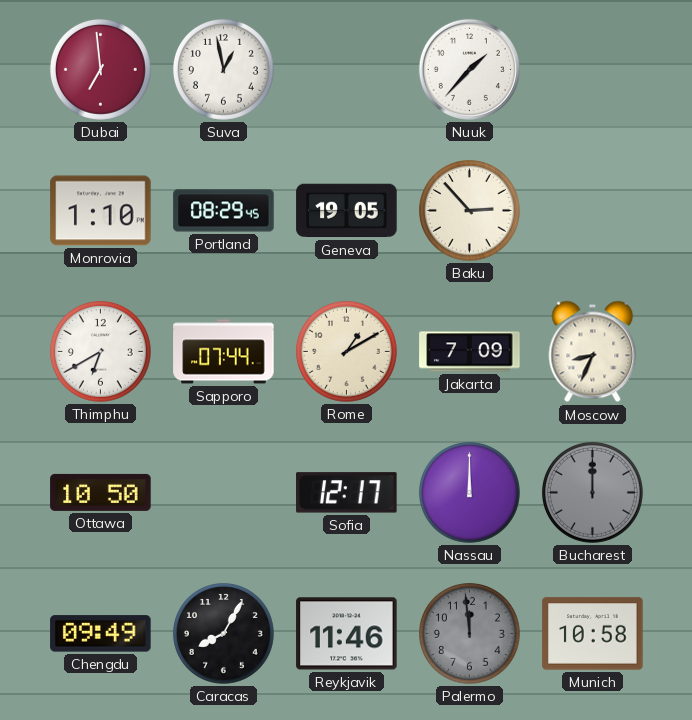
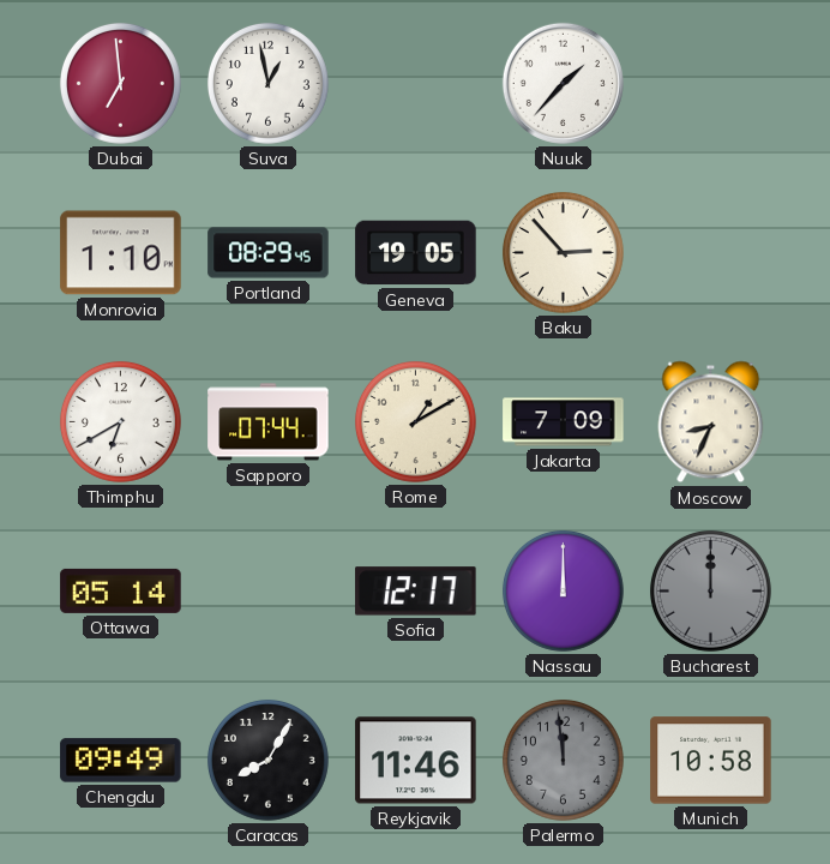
Ottawa: 10:50 -> 05:14
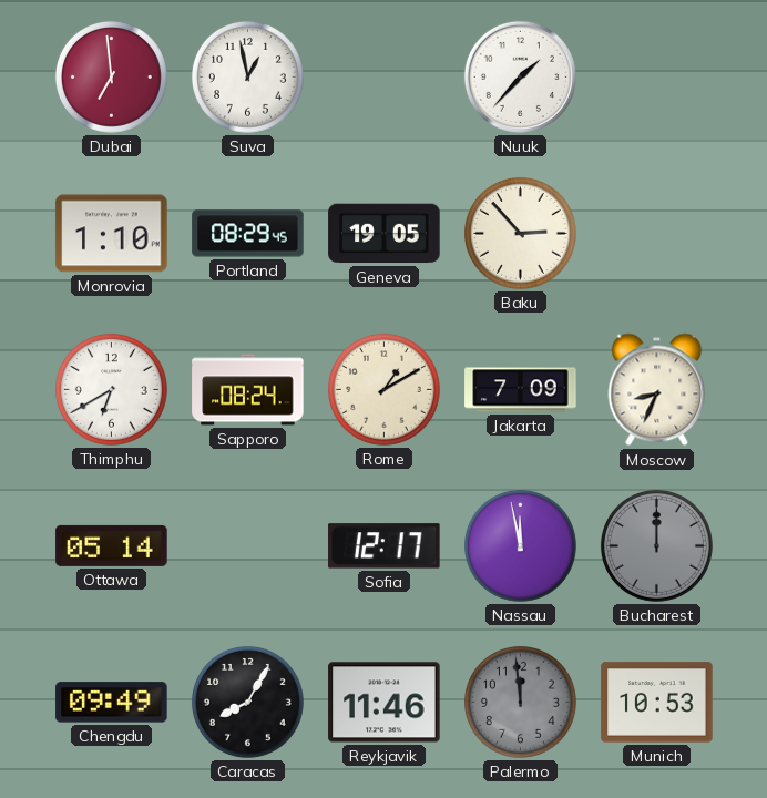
Sapporo: 07:44 -> 08:24
Nassau: 12:00 -> 11:58
Munich: 10:58 -> 10:53
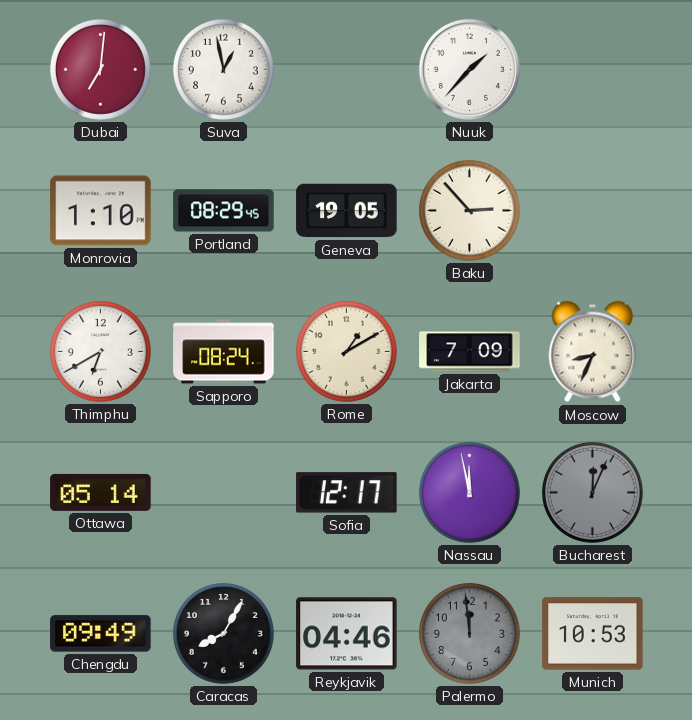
Dubai: 6:59 -> 7:01
Bucharest: 12:00 -> 12:04
Reykjavik: 11:46 -> 04:46
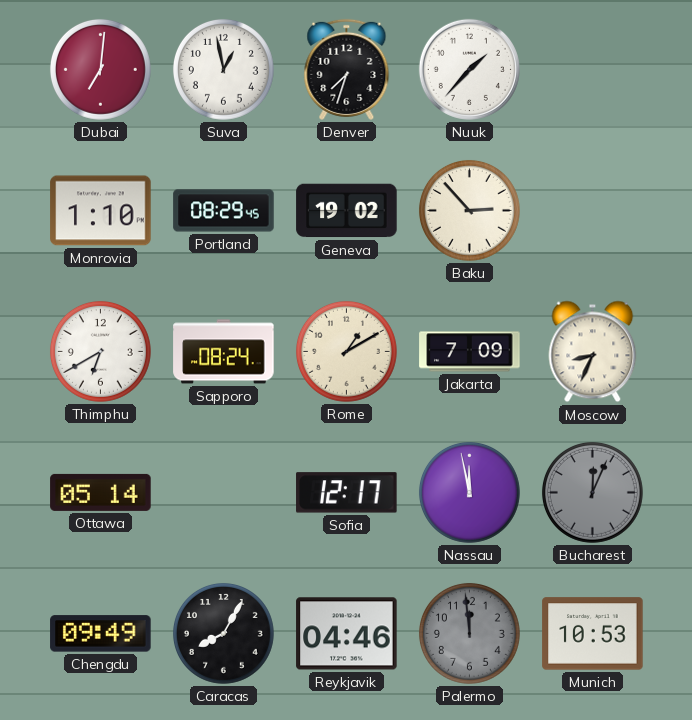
Denver: none -> 7:33
Geneva: 19:05 -> 19:02
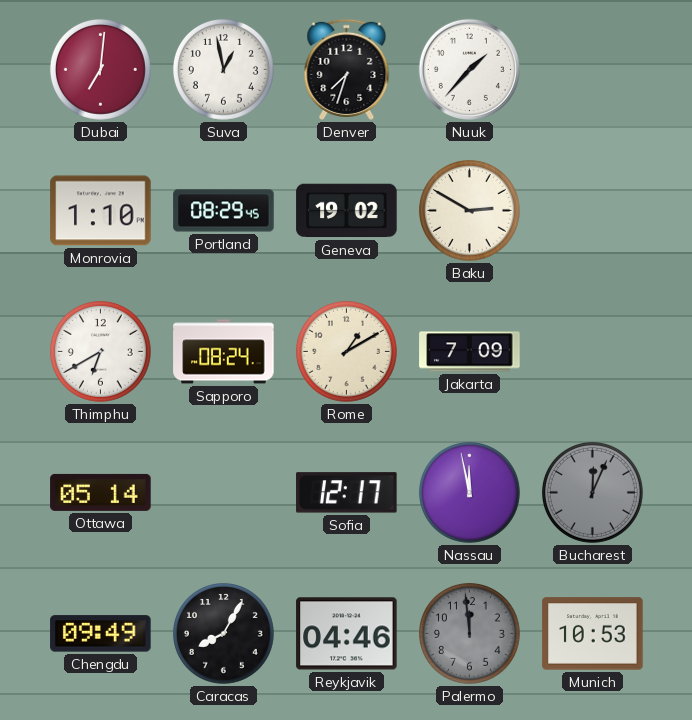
Baku: 2:53 -> 2:50
Moscow: 8:34 -> none
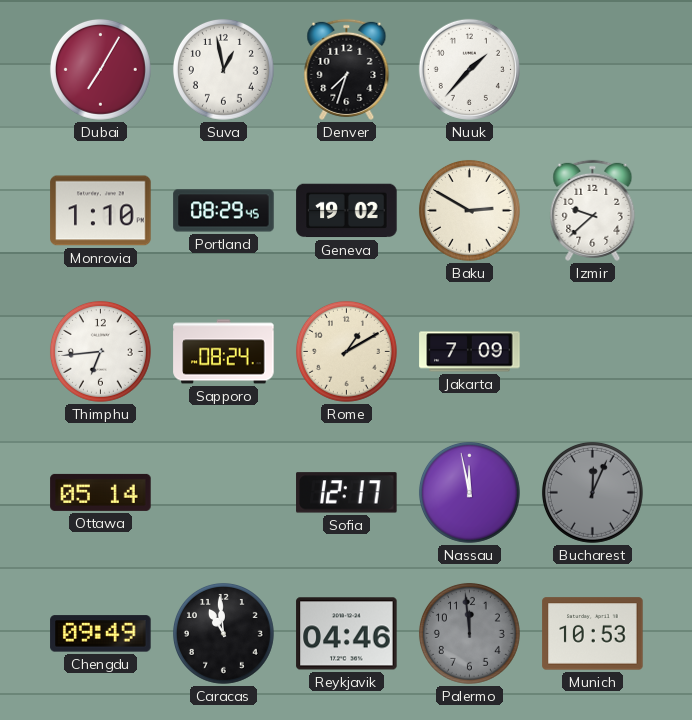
Dubai: 7:01 -> 7:05
Izmir: none -> 9:38
Thimphu: 6:40 -> 6:44
Caracas: 8:05 -> 10:59
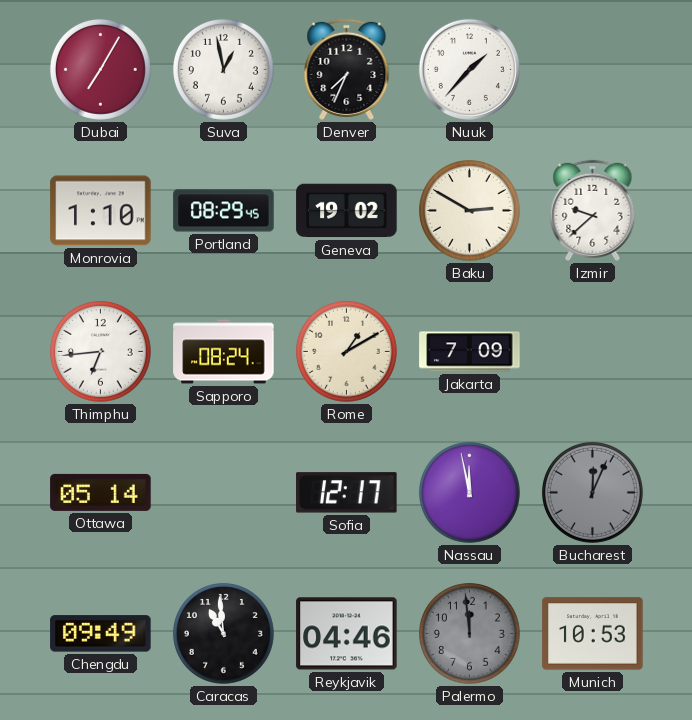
Denver: 7:33 -> 7:34
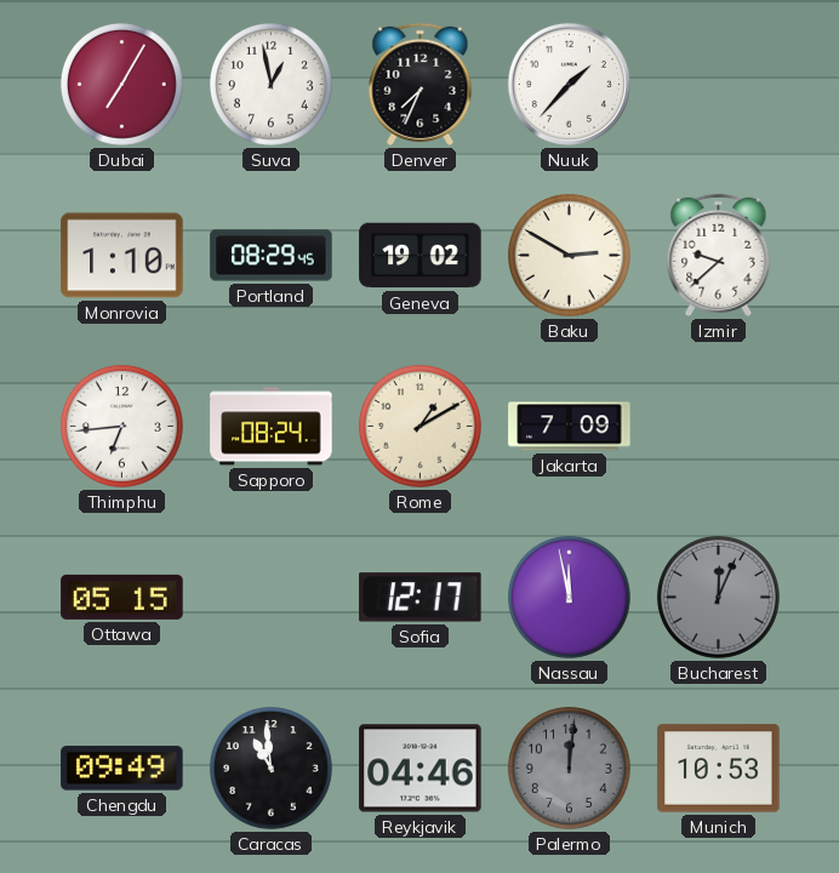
Ottawa: 05:14 -> 05:15
Palermo: 11:59 -> 12:01
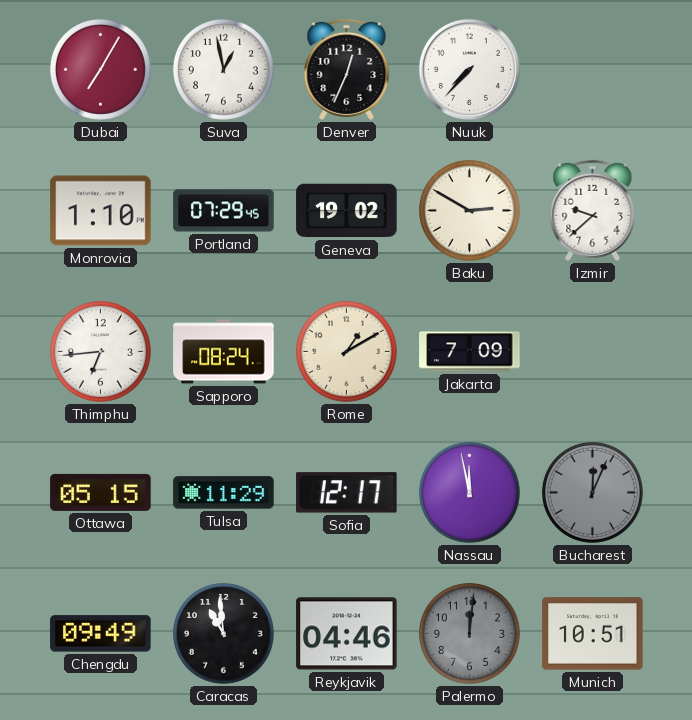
Denver: 7:34 -> 12:34
Nuuk: 1:37 -> 7:37
Portland: 08:29 -> 07:29
Tulsa: none -> 11:29
Munich: 10:53 -> 10:51
